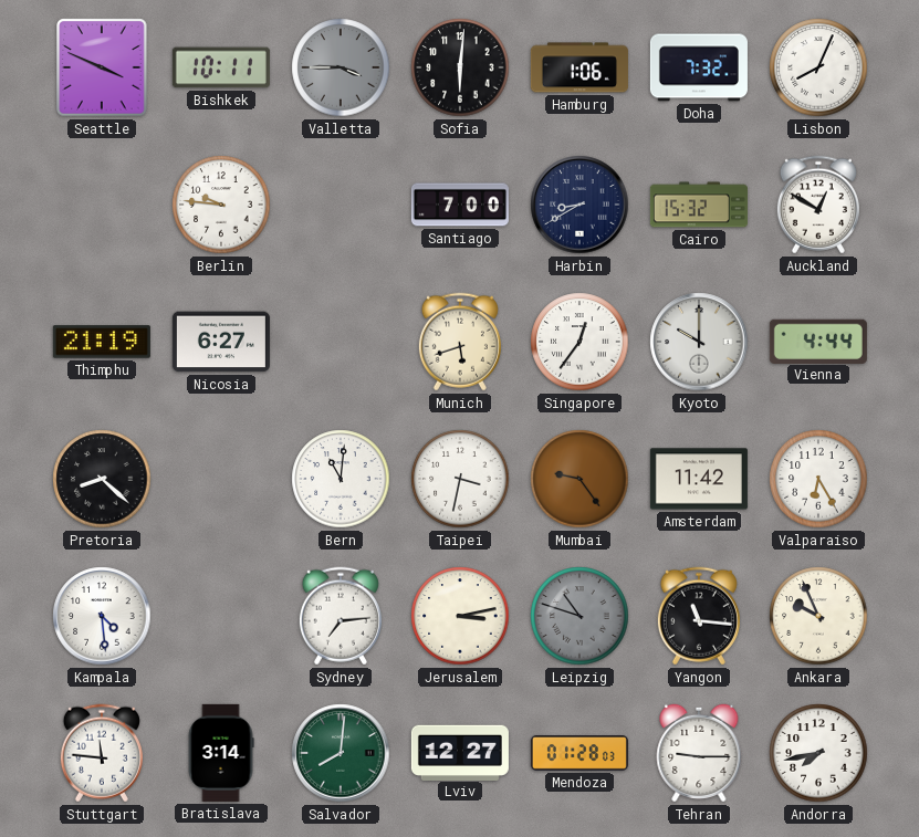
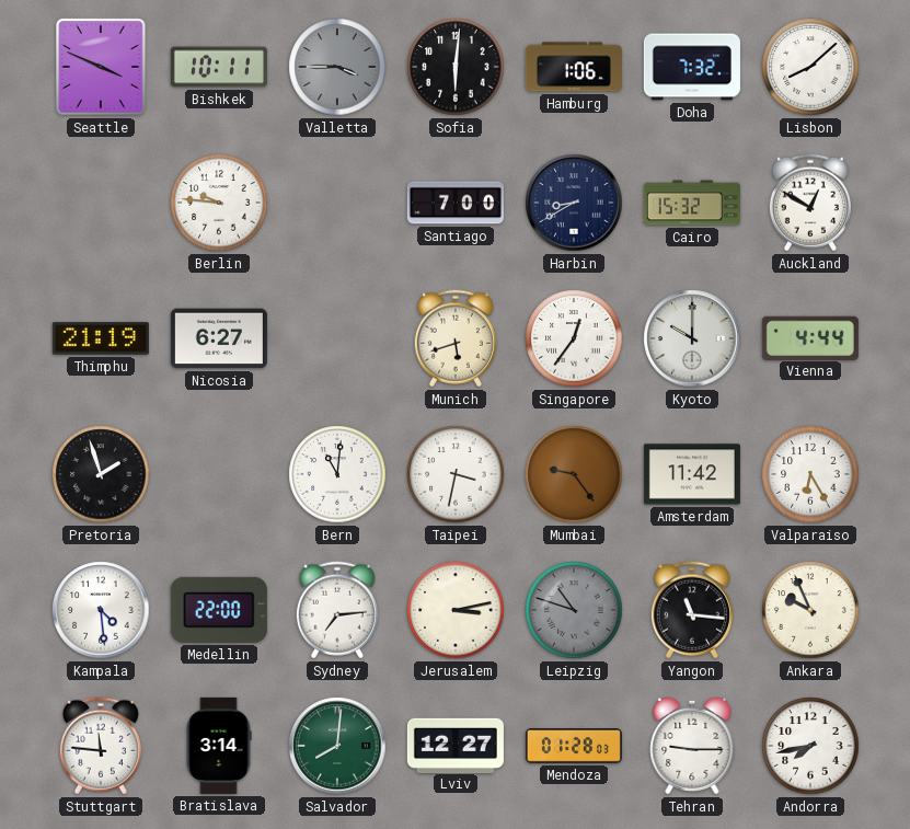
Lisbon: 8:04 -> 8:08
Pretoria: 8:22 -> 1:57
Medellin: none -> 22:00
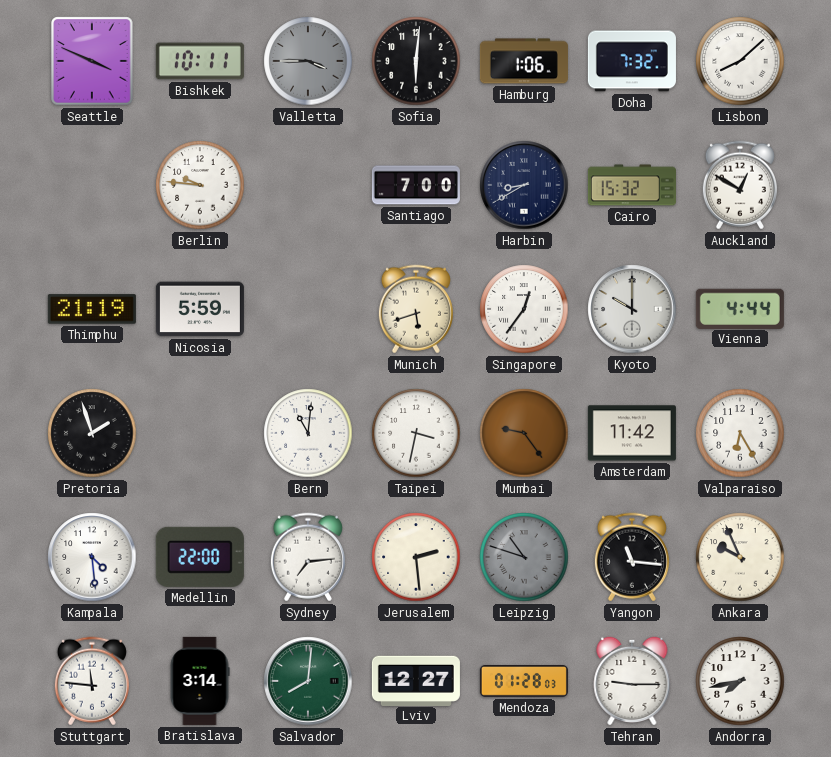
Nicosia: 6:27 -> 5:59
Jerusalem: 3:13 -> 2:29
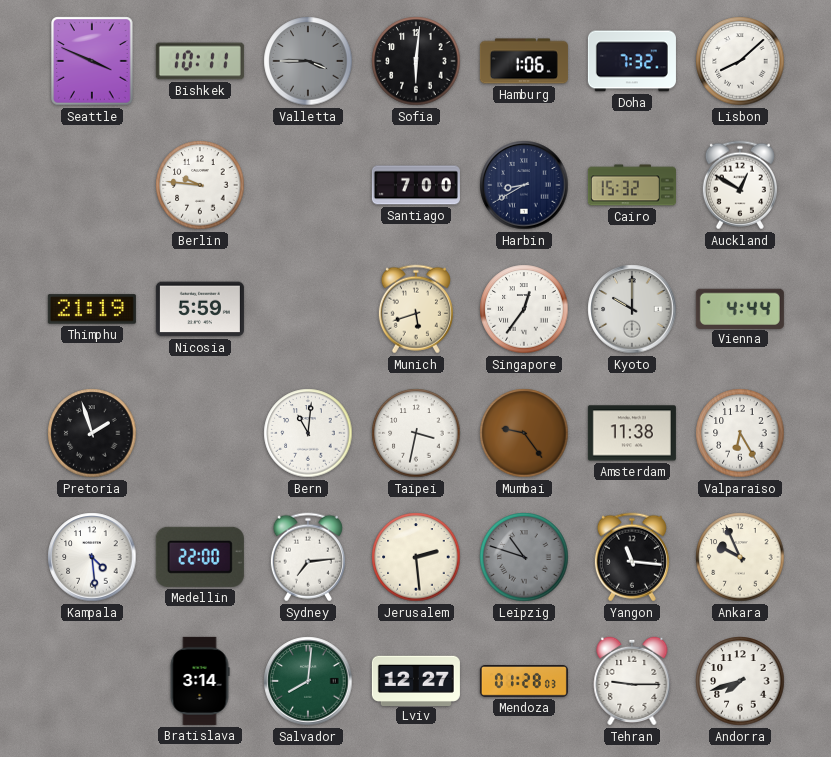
Amsterdam: 11:42 -> 11:38
Stuttgart: 11:46 -> none
Andorra: 7:43 -> 7:42
